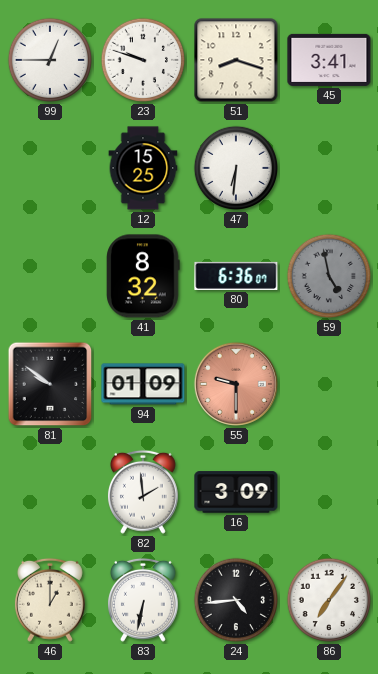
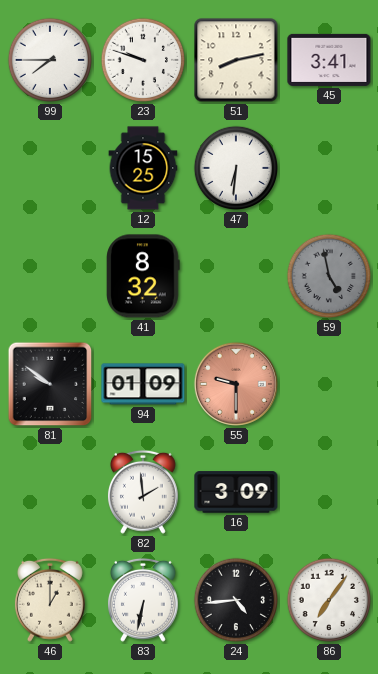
99: 12:45 -> 7:45
51: 8:18 -> 8:13
80: 6:36 -> none
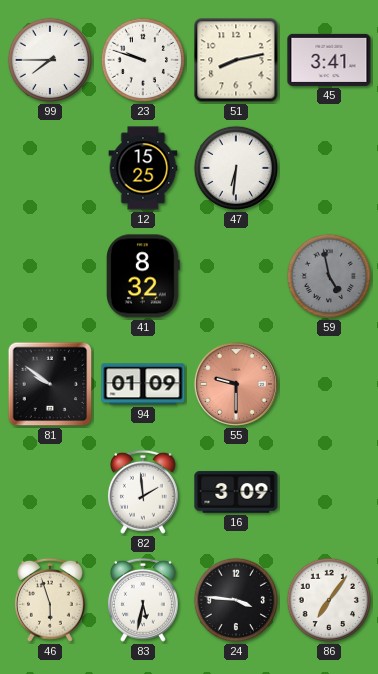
46: 1:00 -> 5:57
83: 6:32 -> 5:32
24: 4:44 -> 3:46
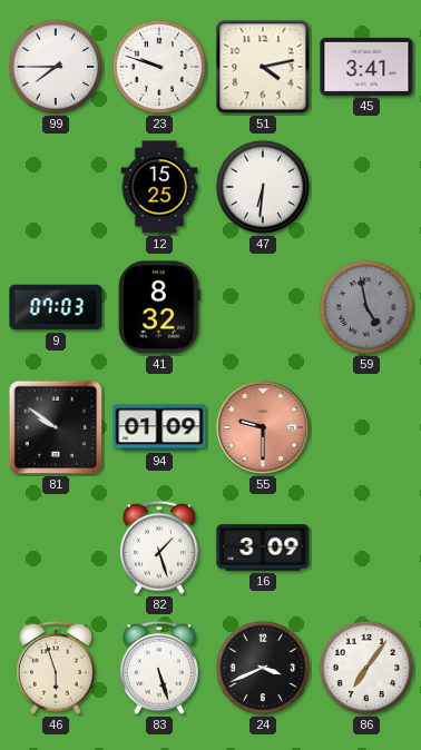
51: 8:13 -> 4:13
9: none -> 07:03
82: 1:59 -> 1:27
83: 5:32 -> 5:27
24: 3:46 -> 3:41
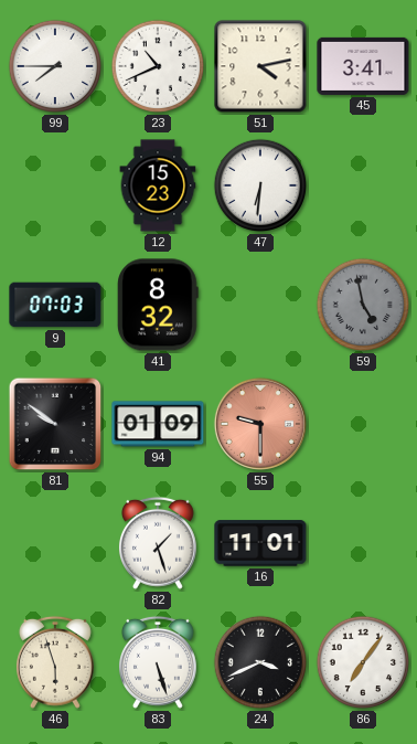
23: 9:48 -> 10:41
12: 15:25 -> 15:23
16: 3:09 -> 11:01
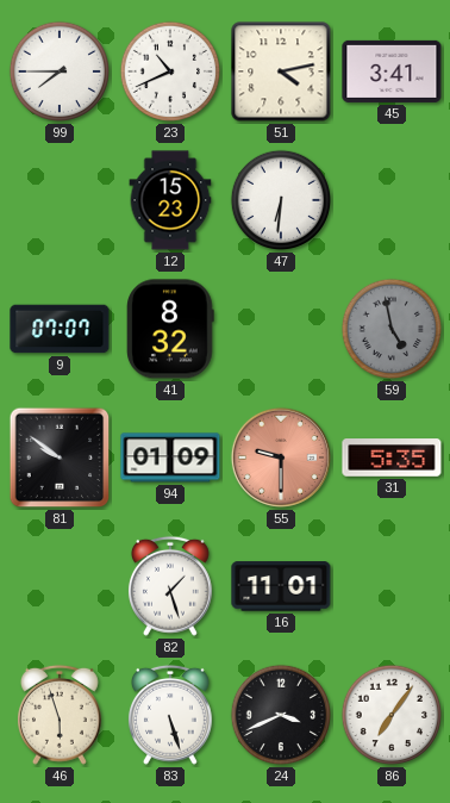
9: 07:03 -> 07:07
31: none -> 5:35
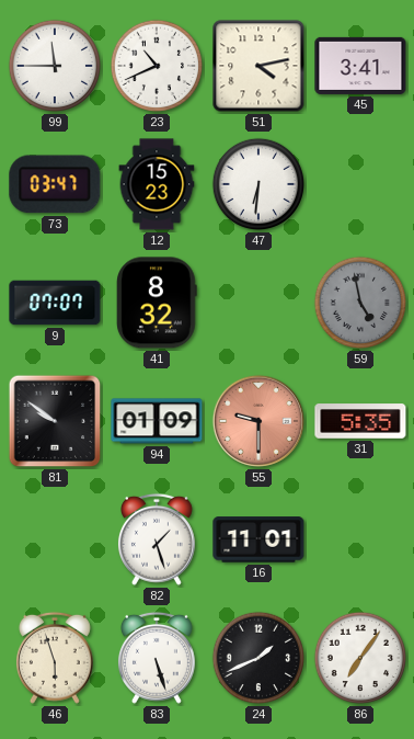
99: 7:45 -> 11:45
73: none -> 03:47
24: 3:41 -> 1:41
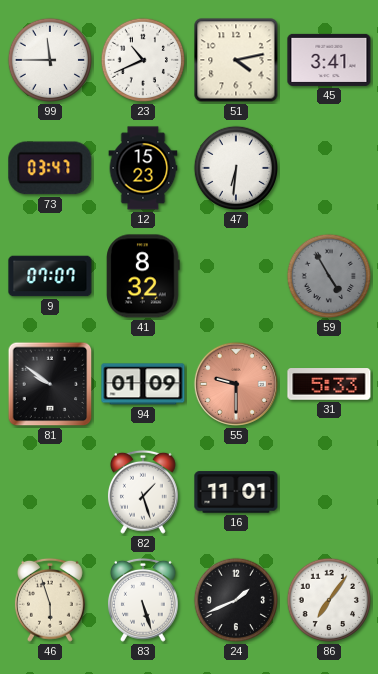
59: 4:58 -> 4:55
31: 5:35 -> 5:33
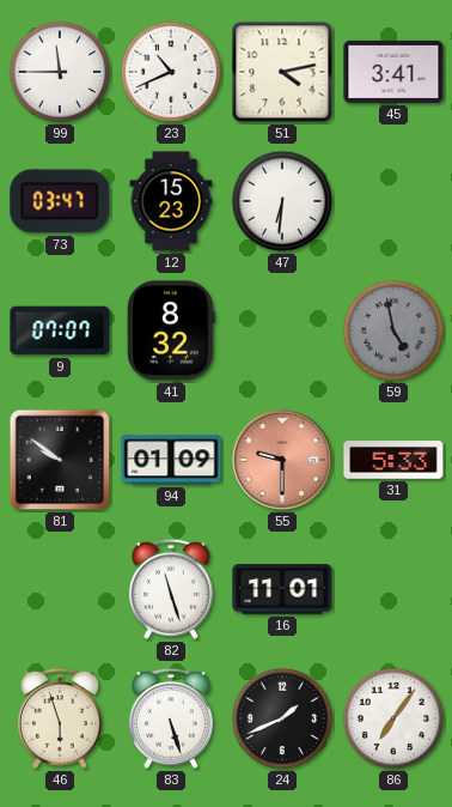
59: 4:55 -> 4:58
82: 1:27 -> 11:27
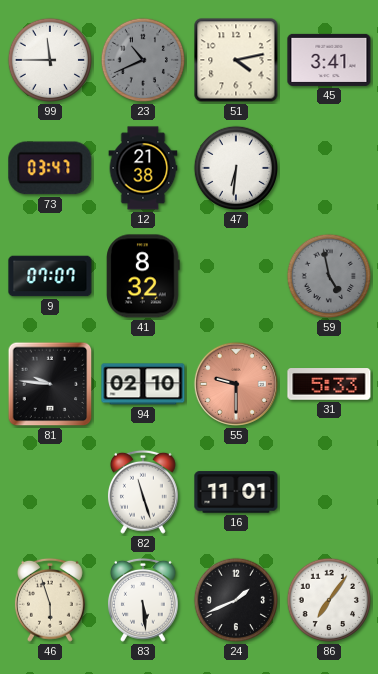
23 dial: white -> grey
12: 15:23 -> 21:38
81: 9:51 -> 9:46
94: 01:09 -> 02:10
83: 5:27 -> 5:29
